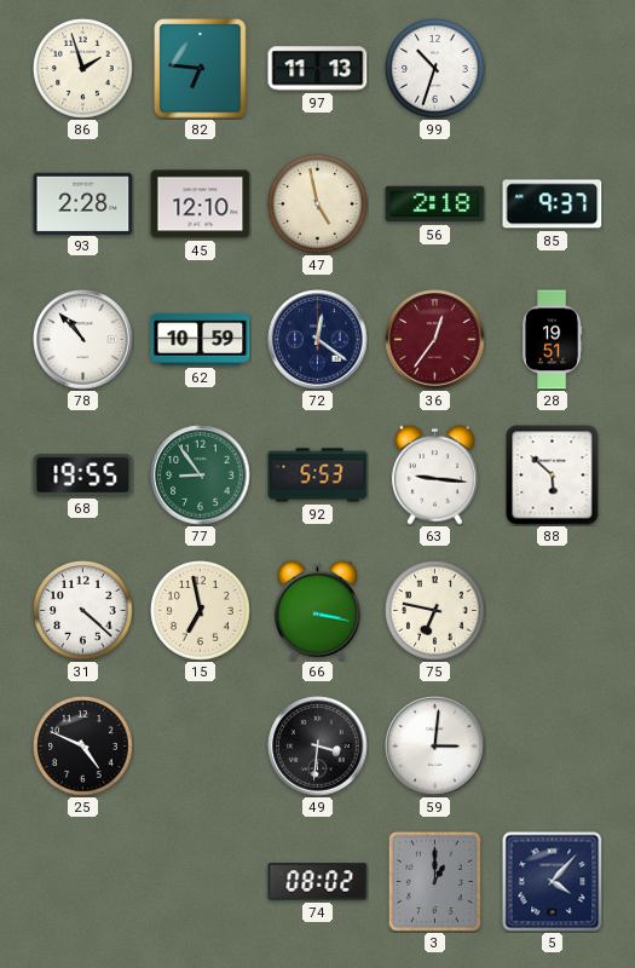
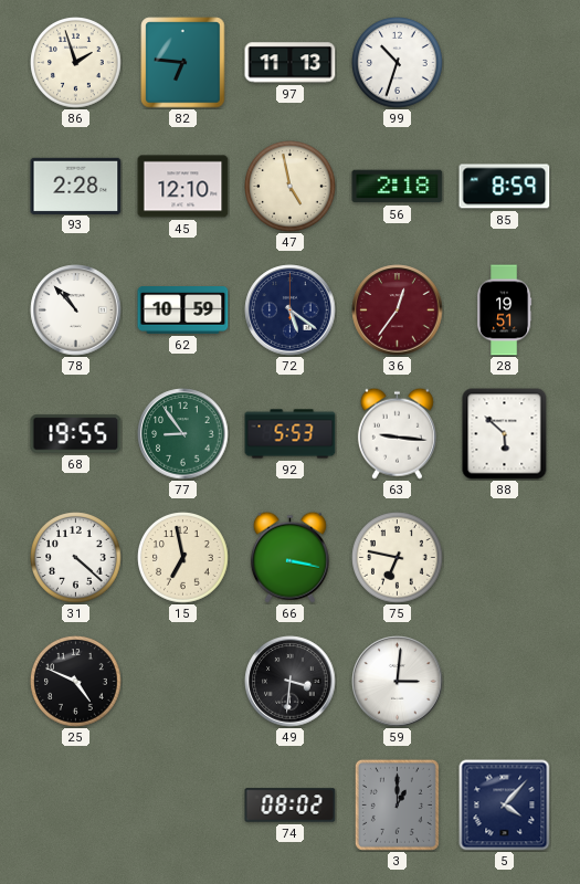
85: 9:37 -> 8:59
72: 12:21 -> 5:21
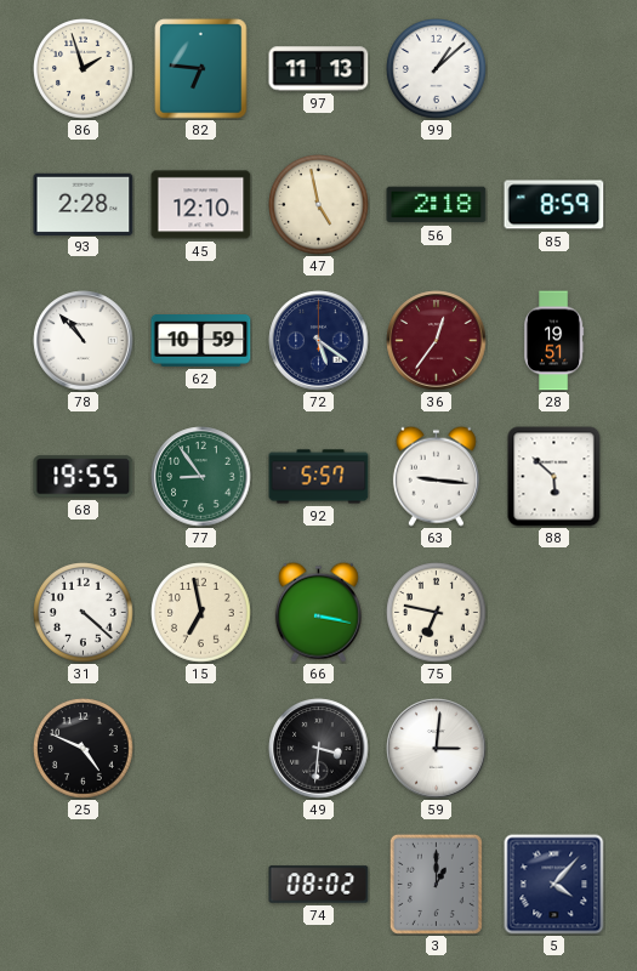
99: 10:33 -> 1:08
92: 5:53 -> 5:57
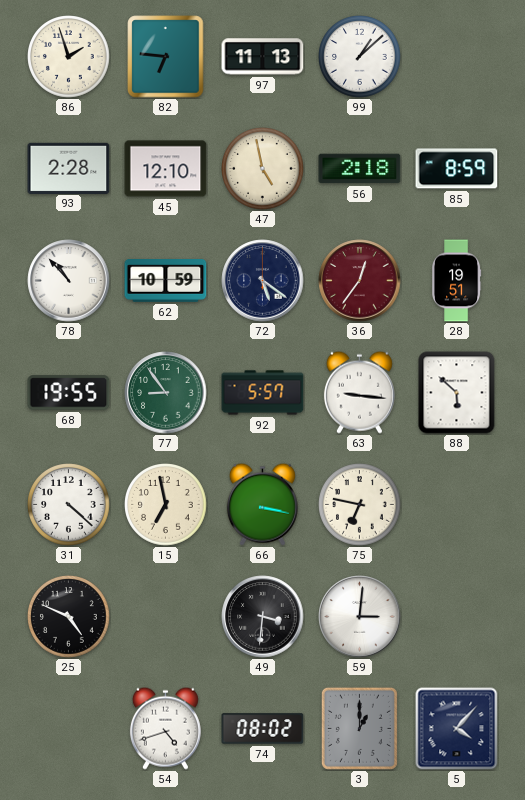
54: none -> 4:42
